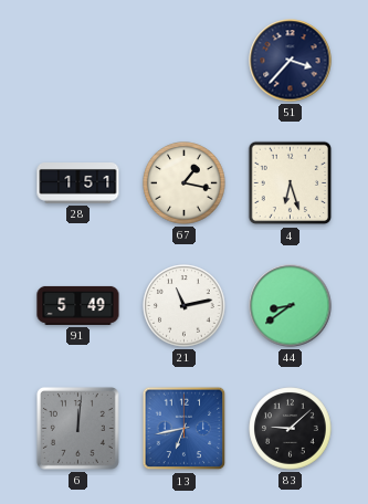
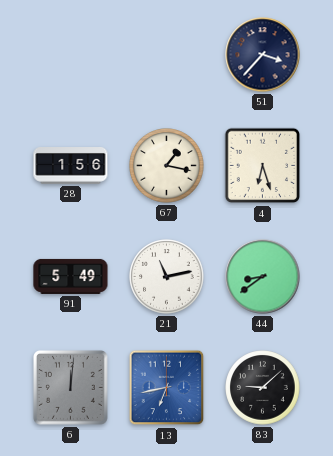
28: 1:51 -> 1:56
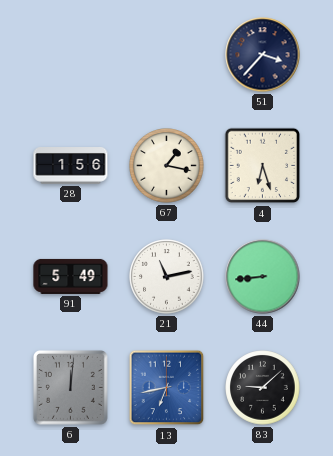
44: 8:39 -> 8:44
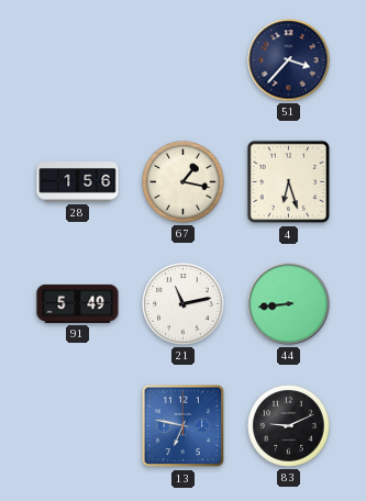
6: 12:01 -> none
13: 6:43 -> 6:47
83: 9:08 -> 9:11
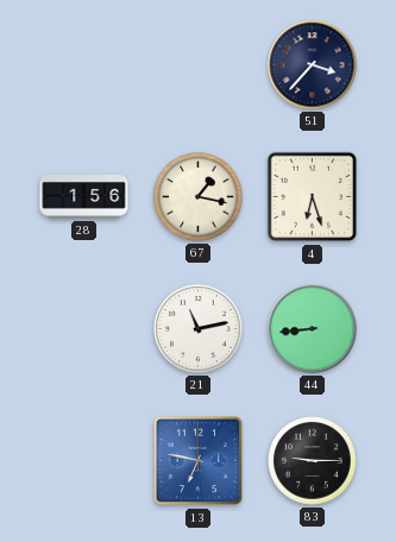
91: 5:49 -> none
83: 9:11 -> 9:15
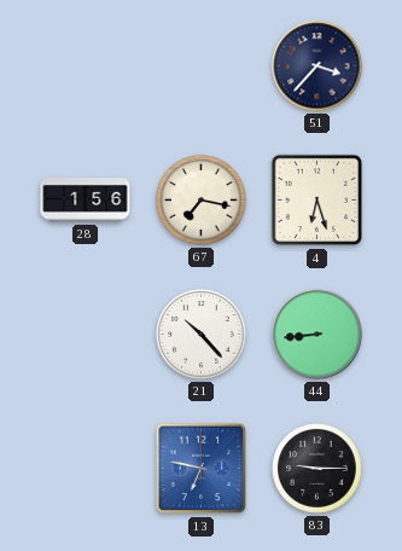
67: 1:17 -> 7:17
21: 11:13 -> 10:23
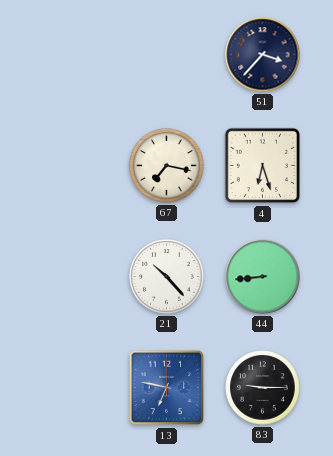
28: 1:56 -> none
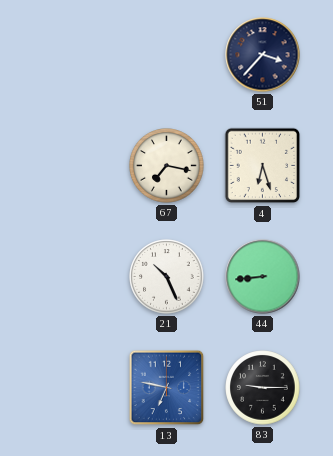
21: 10:23 -> 10:26
